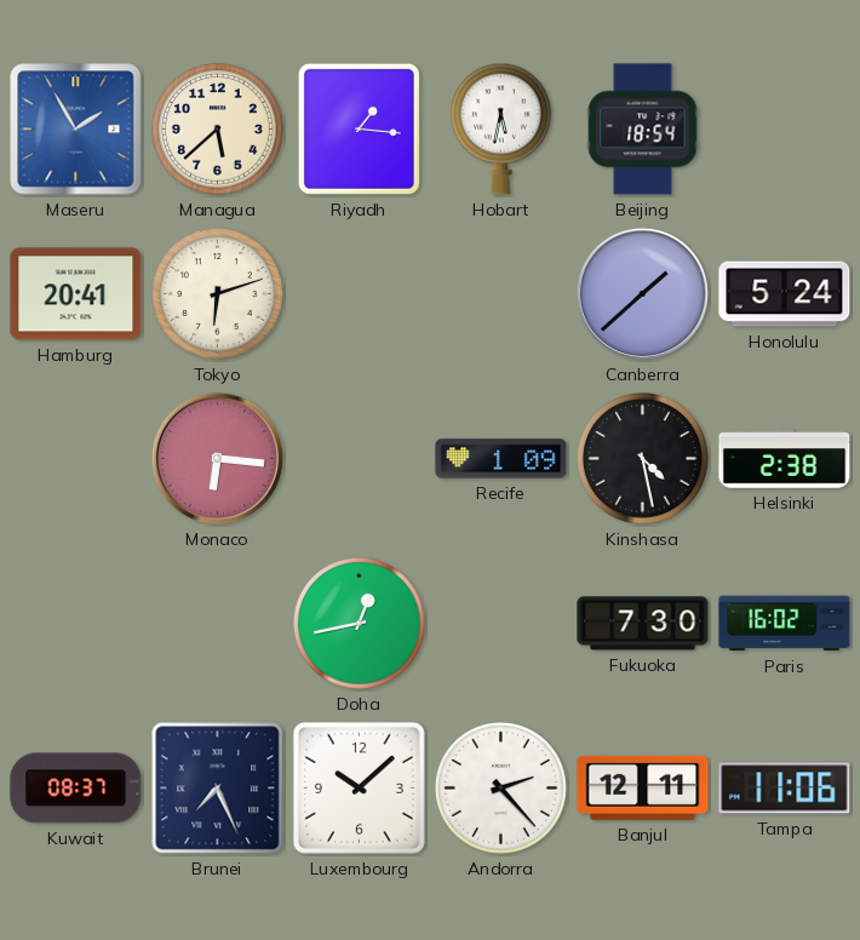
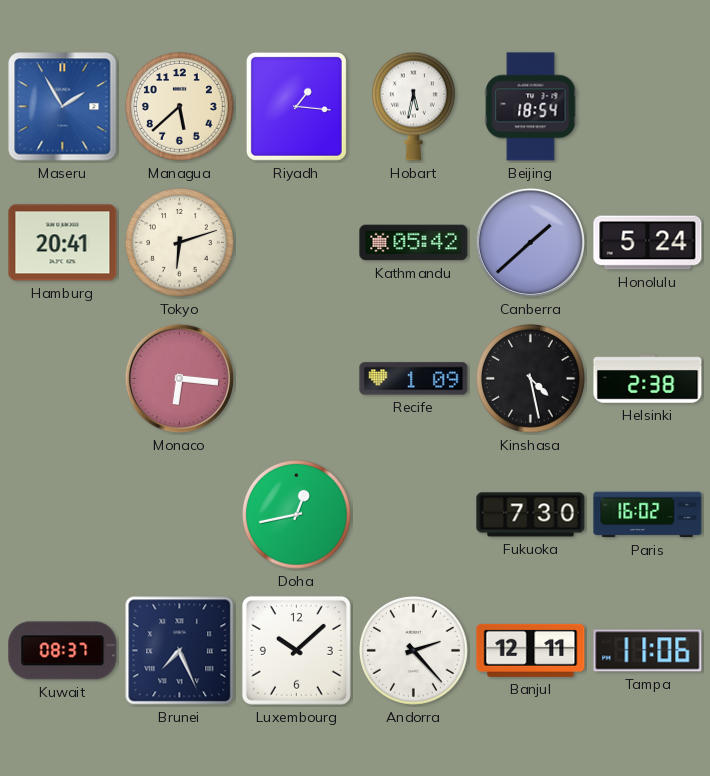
Kathmandu: none -> 05:42
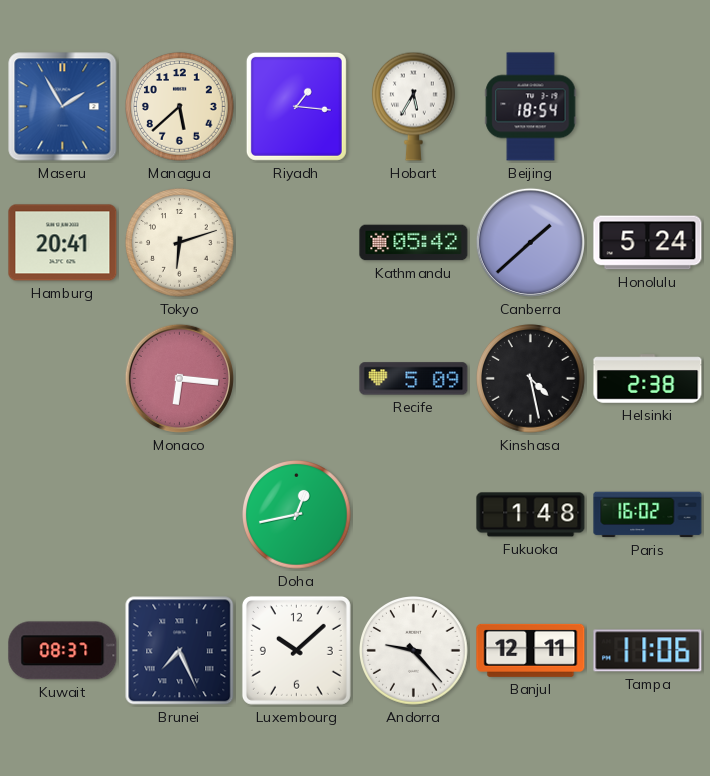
Hobart: 5:32 -> 5:35
Recife: 1:09 -> 5:09
Fukuoka: 7:30 -> 1:48
Andorra: 2:23 -> 9:23
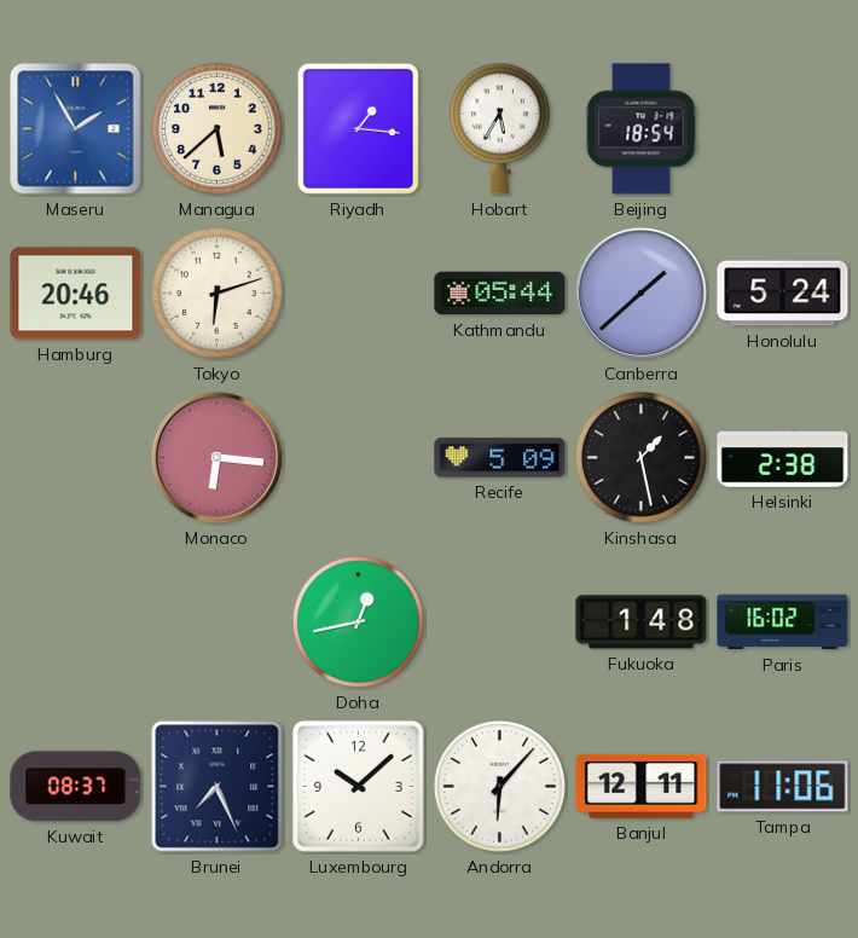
Hamburg: 20:41 -> 20:46
Kathmandu: 05:42 -> 05:44
Kinshasa: 4:28 -> 1:28
Andorra: 9:23 -> 6:07
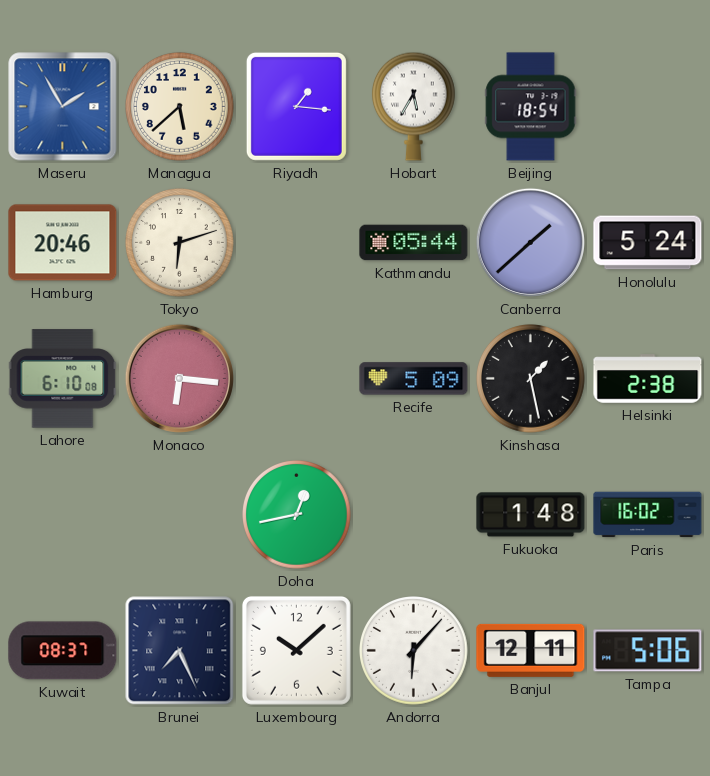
Lahore: none -> 6:10
Tampa: 11:06 -> 5:06
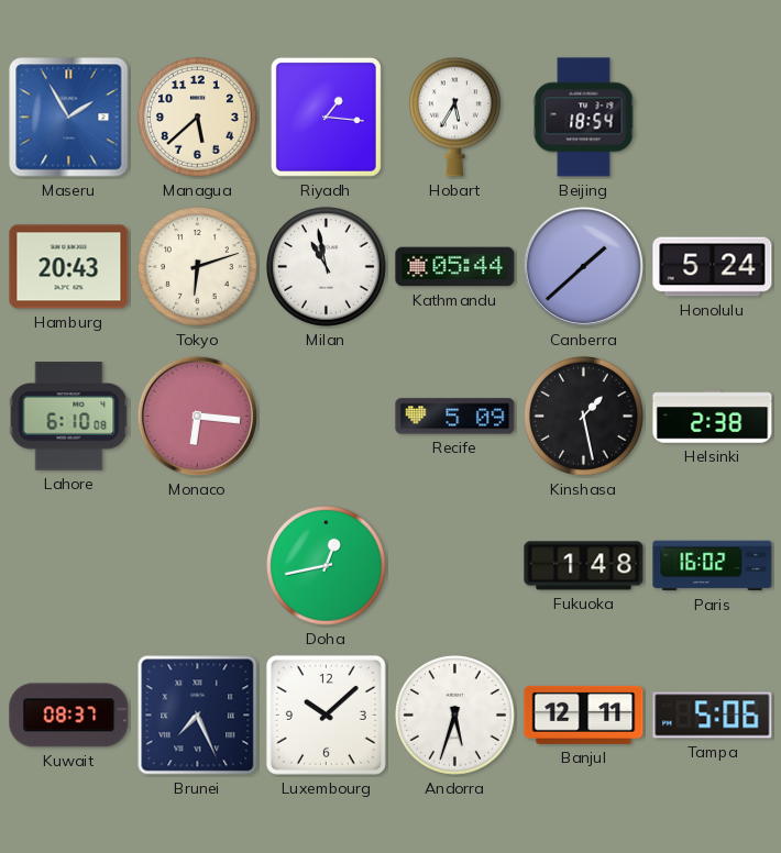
Hamburg: 20:46 -> 20:43
Milan: none -> 10:58
Andorra: 6:07 -> 5:33
